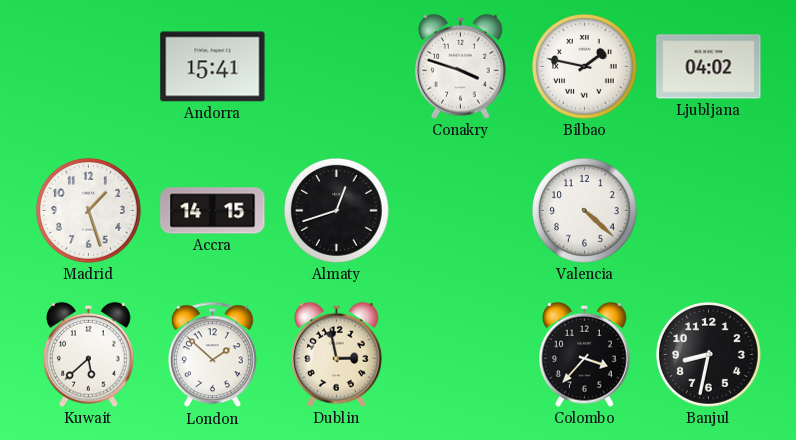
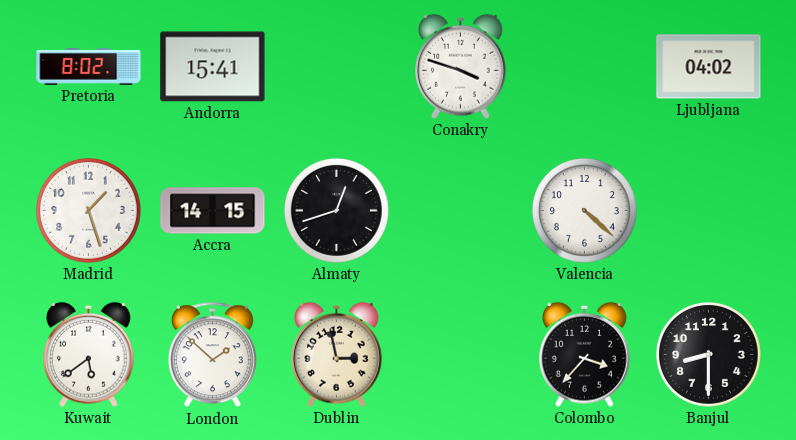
Pretoria: none -> 8:02
Bilbao: 1:47 -> none
Kuwait: 5:38 -> 5:39
Banjul: 8:32 -> 8:30
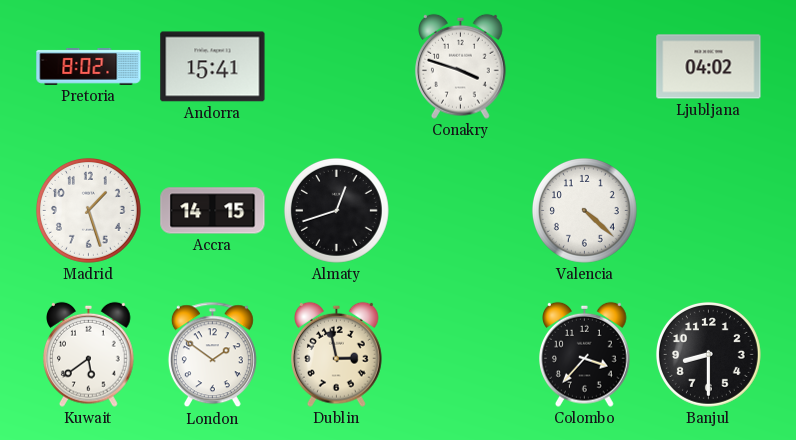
London: 1:52 -> 1:51
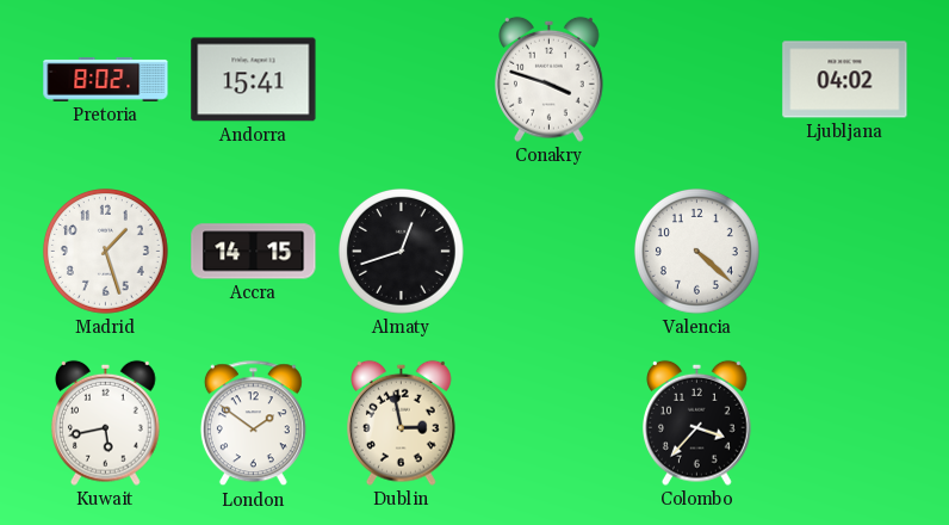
Kuwait: 5:39 -> 5:43
Banjul: 8:30 -> none
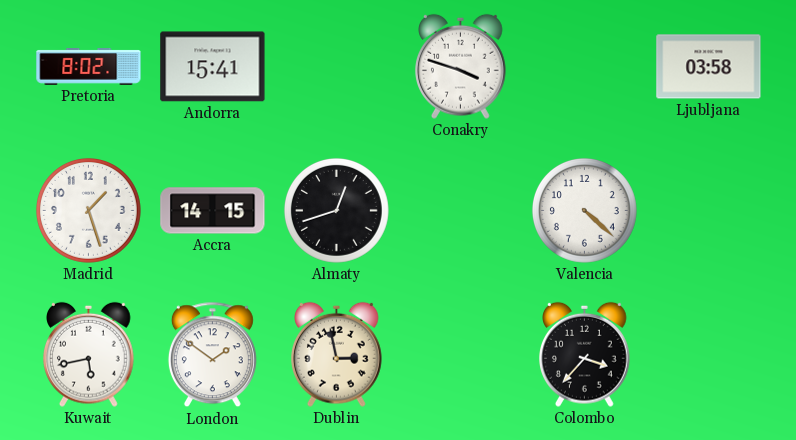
Ljubljana: 04:02 -> 03:58
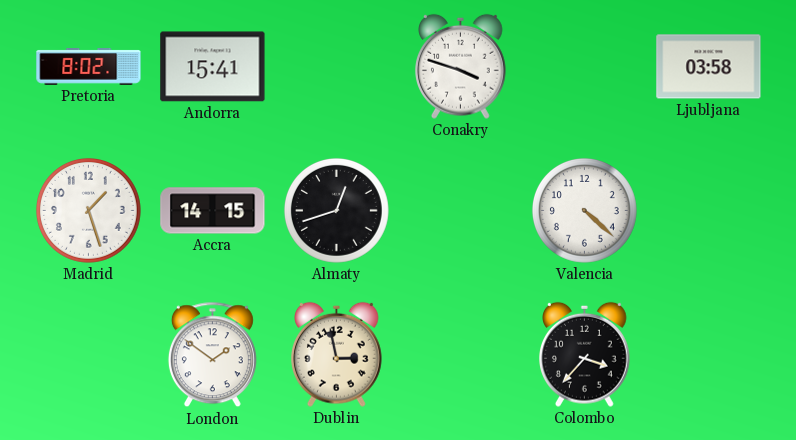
Kuwait: 5:43 -> none
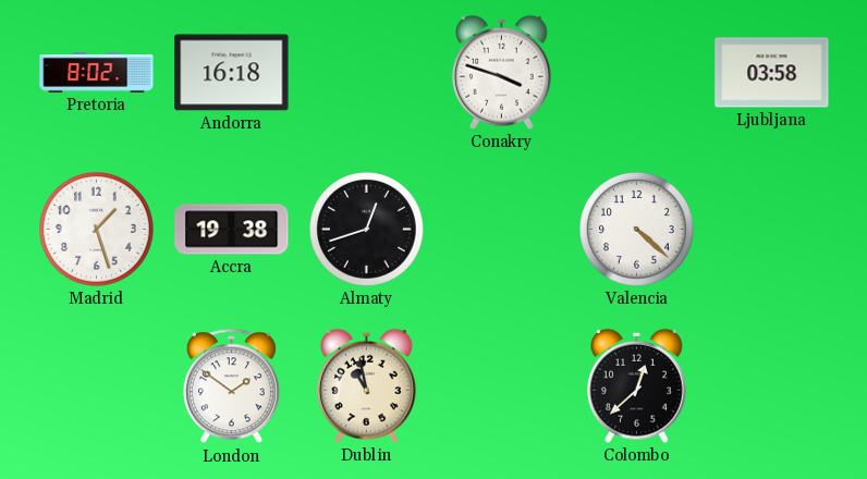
Andorra: 15:41 -> 16:18
Accra: 14:15 -> 19:38
Dublin: 2:58 -> 10:58
Colombo: 3:37 -> 12:38
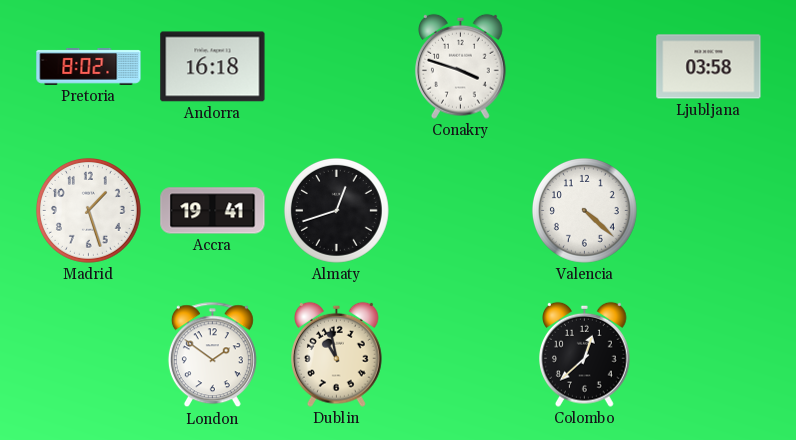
Accra: 19:38 -> 19:41
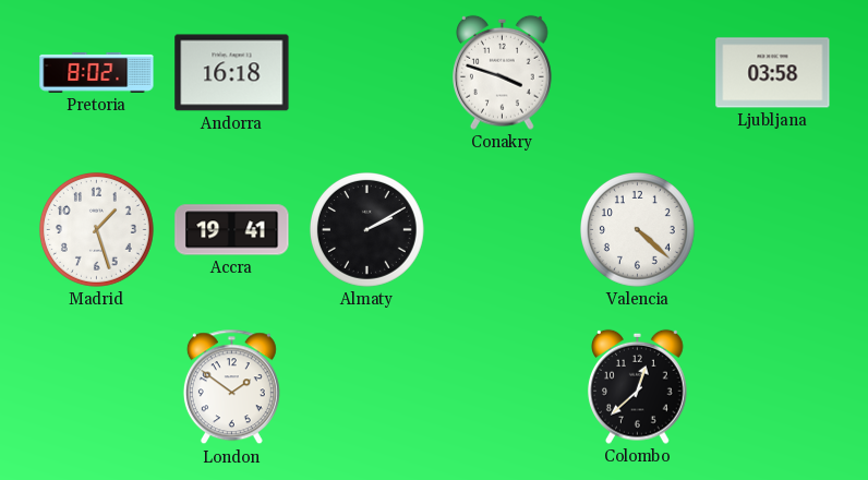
Almaty: 12:42 -> 2:10
Dublin: 10:58 -> none
